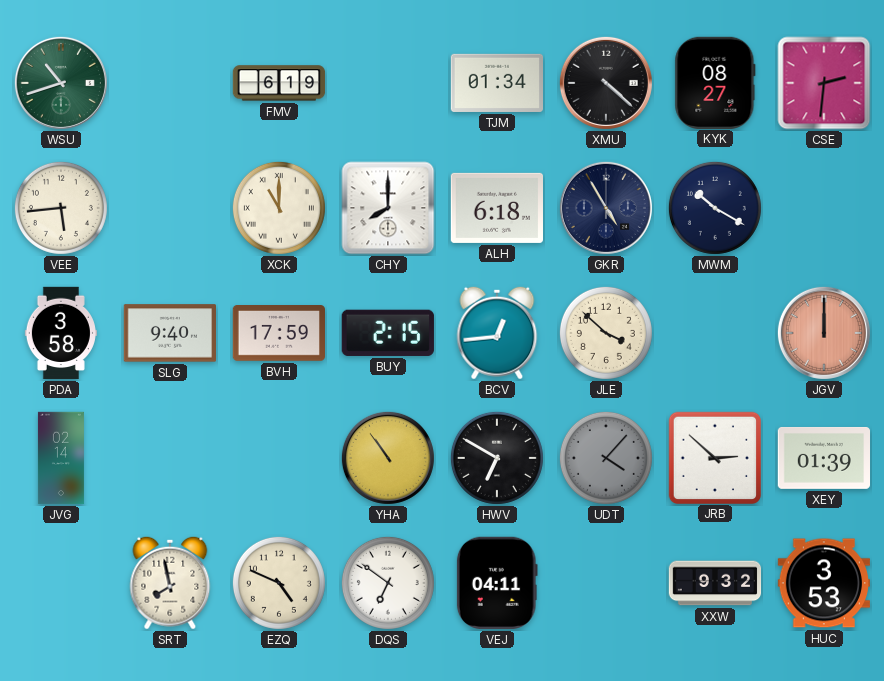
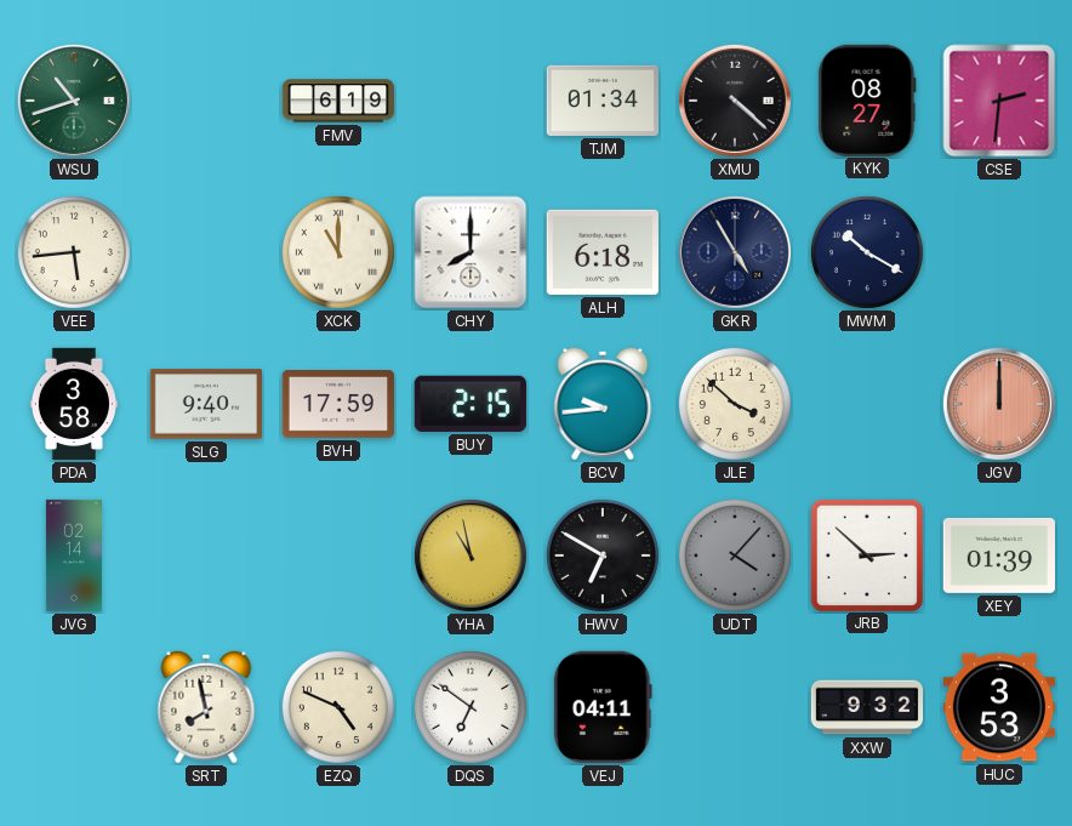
BCV: 12:44 -> 9:44
YHA: 10:54 -> 10:58
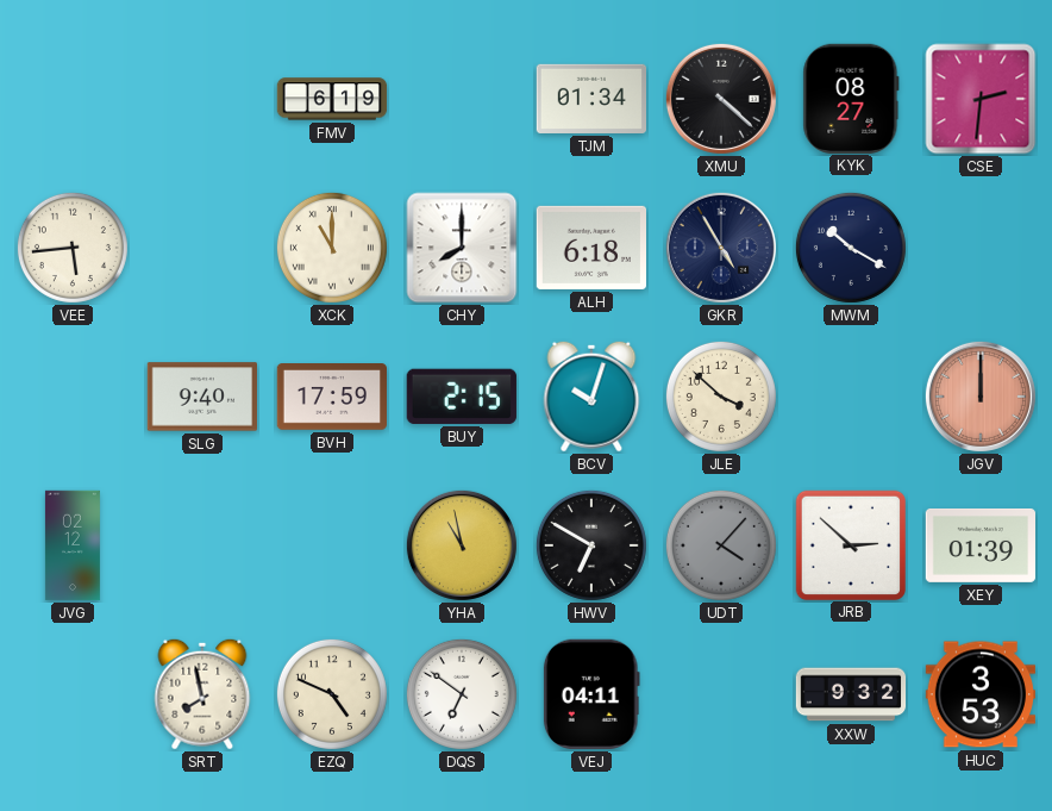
WSU: 10:42 -> none
PDA: 3:58 -> none
BCV: 9:44 -> 10:03
JVG: 02:14 -> 02:12
